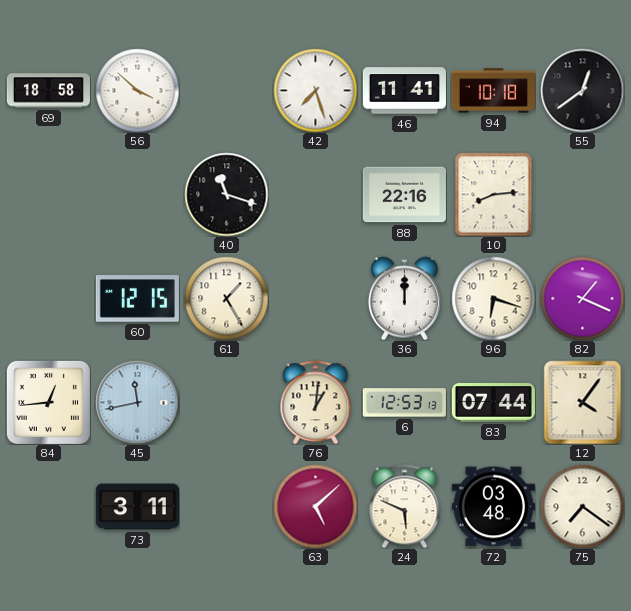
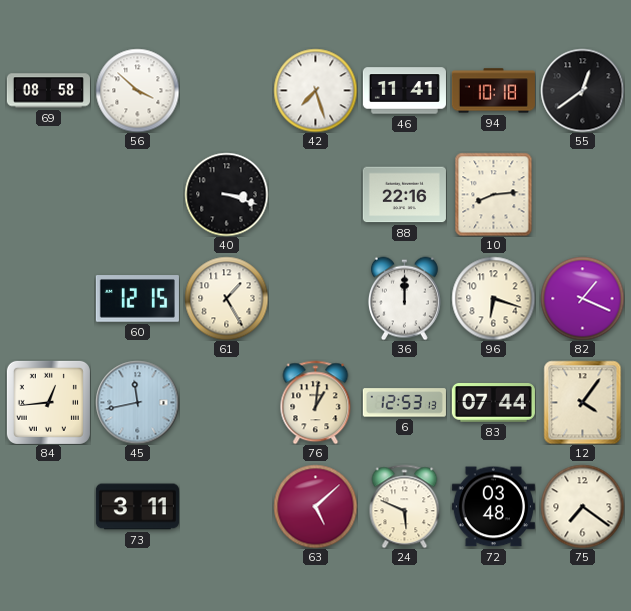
69: 18:58 -> 08:58
40: 11:18 -> 3:18
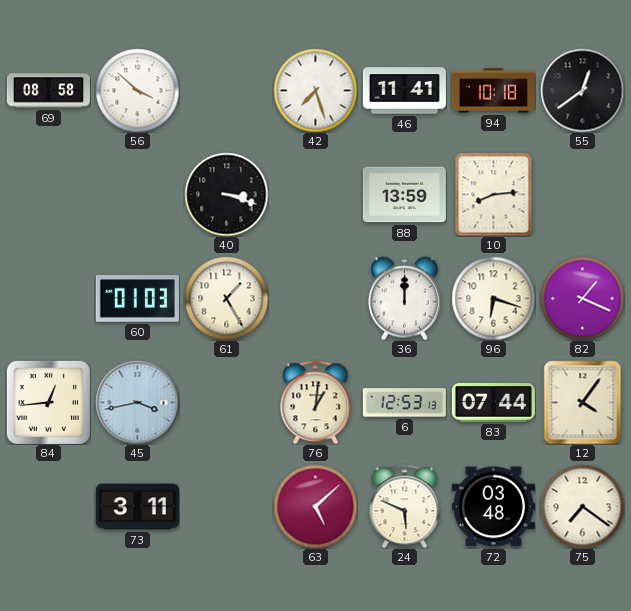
88: 22:16 -> 13:59
60: 12:15 -> 01:03
45: 11:43 -> 3:43
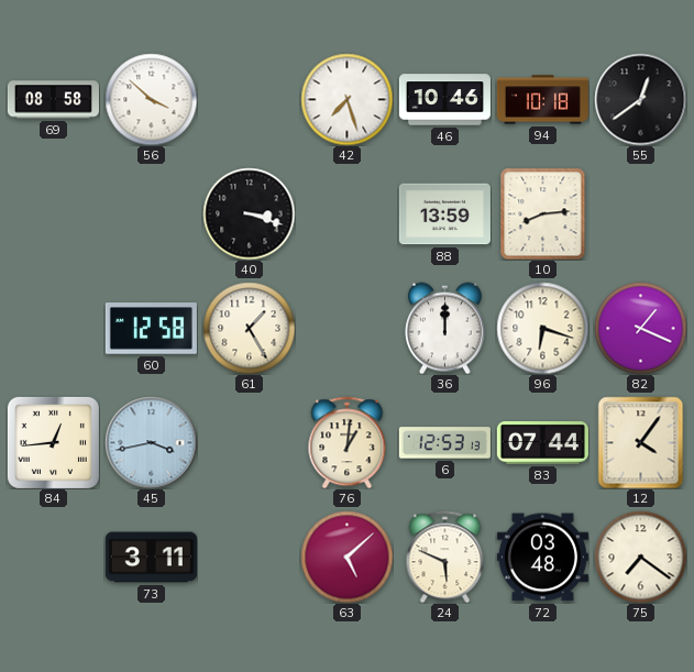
46: 11:41 -> 10:46
60: 01:03 -> 12:58
